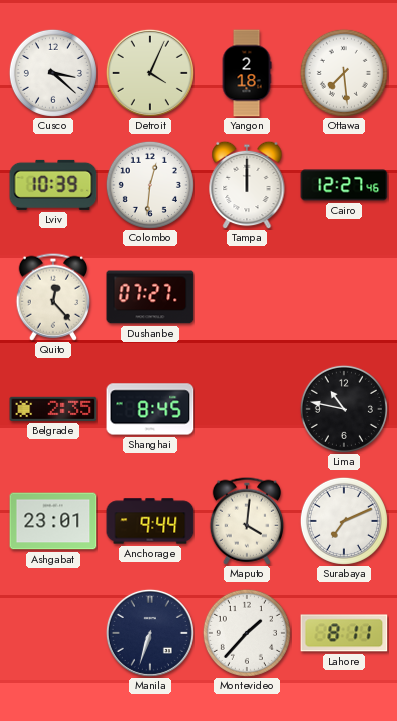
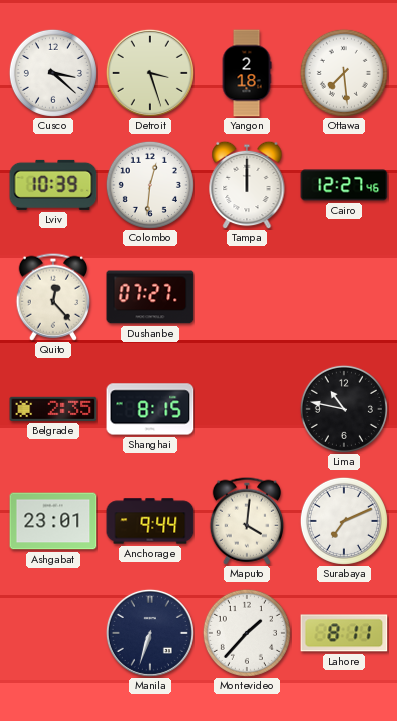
Detroit: 4:04 -> 3:27
Shanghai: 8:45 -> 8:15
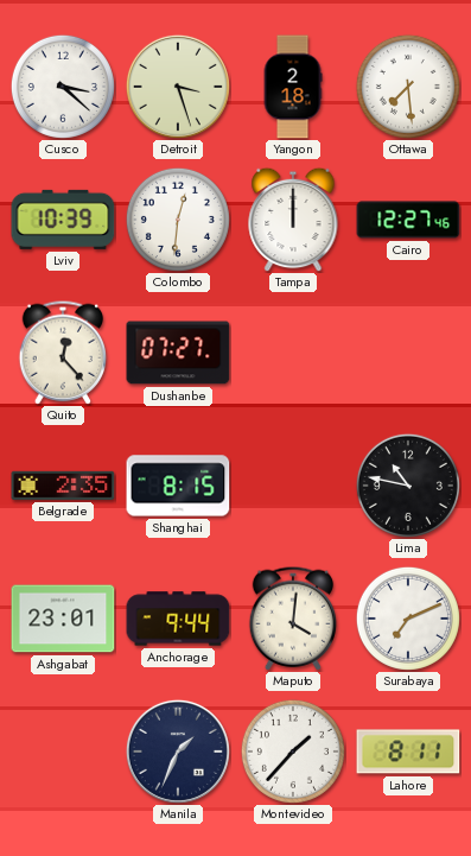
Manila: 6:33 -> 1:34
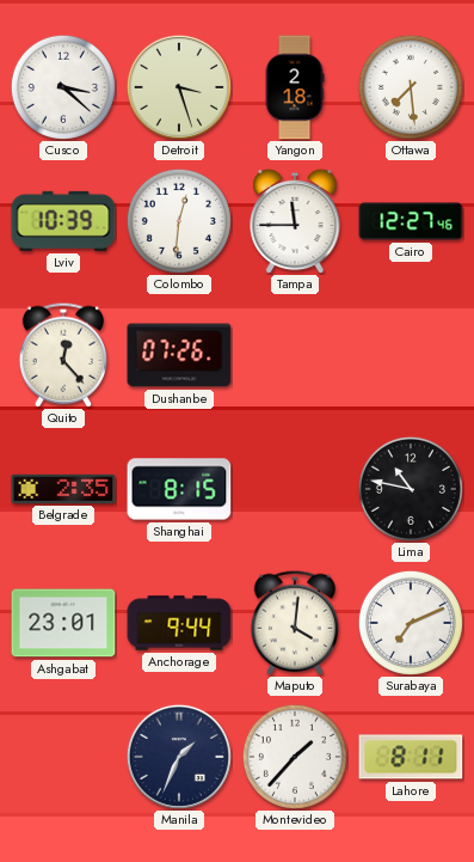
Tampa: 12:00 -> 11:45
Dushanbe: 07:27 -> 07:26
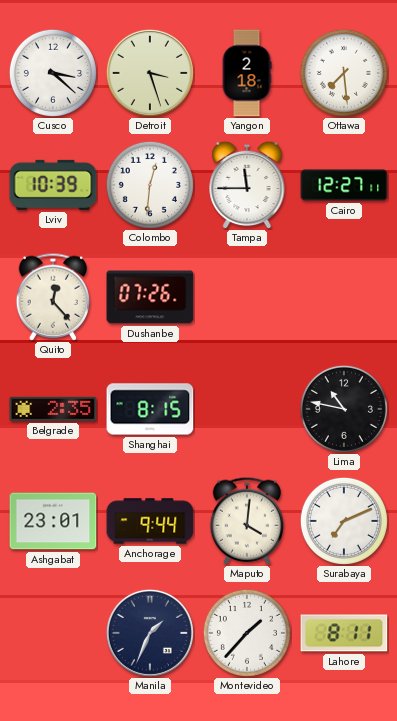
Cairo: 12:27:46 -> 12:27:11
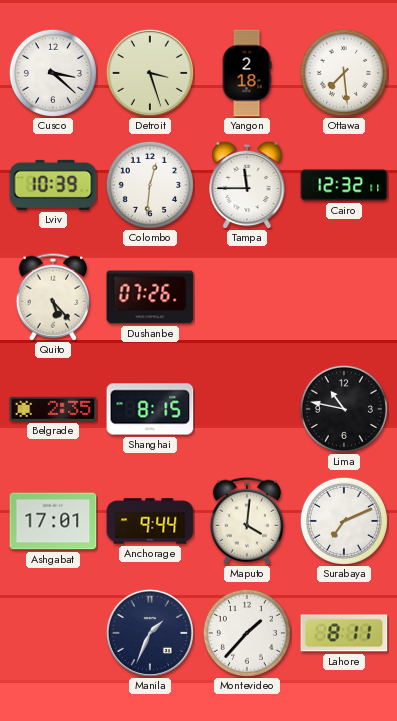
Cairo: 12:27 -> 12:32
Quito: 12:23 -> 5:23
Ashgabat: 23:01 -> 17:01
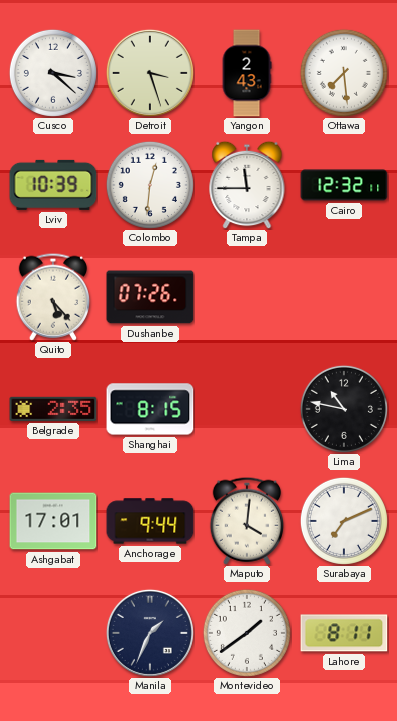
Yangon: 2:18 -> 2:43
Montevideo: 1:37 -> 1:39
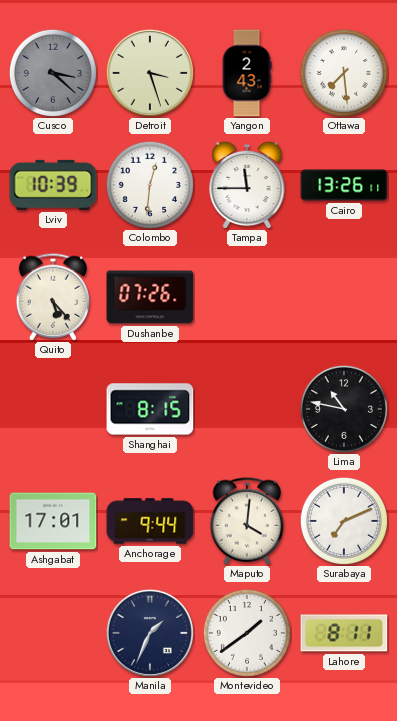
Cusco dial: white -> grey
Cairo: 12:32 -> 13:26
Belgrade: 2:35 -> none
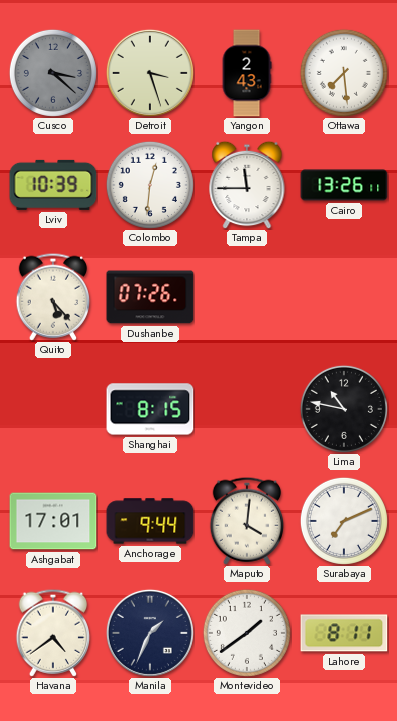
Havana: none -> 4:39
